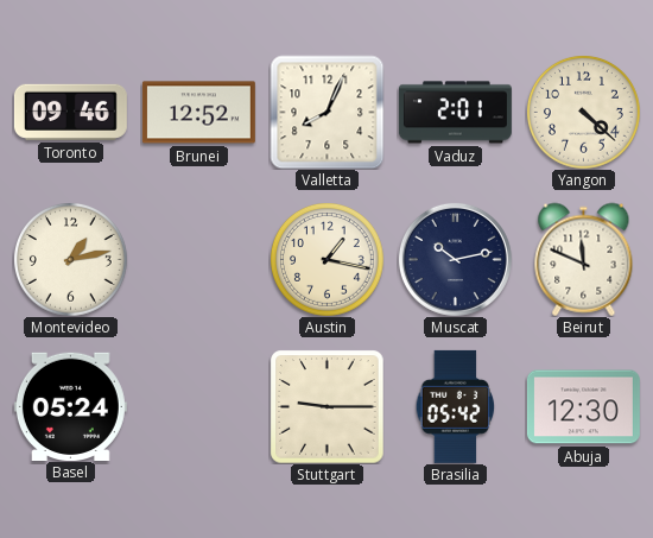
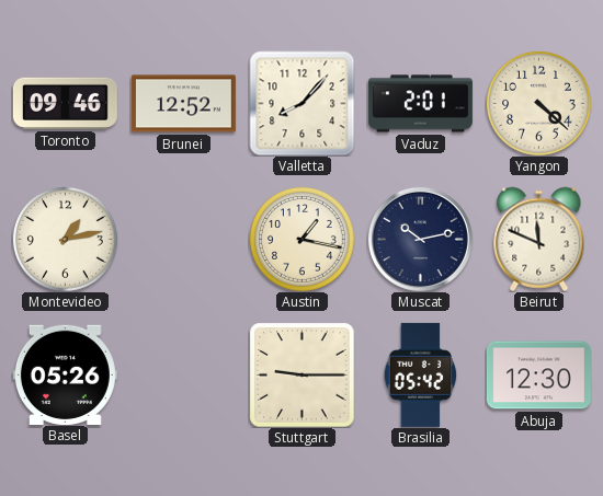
Valletta: 8:04 -> 8:07
Basel: 05:24 -> 05:26
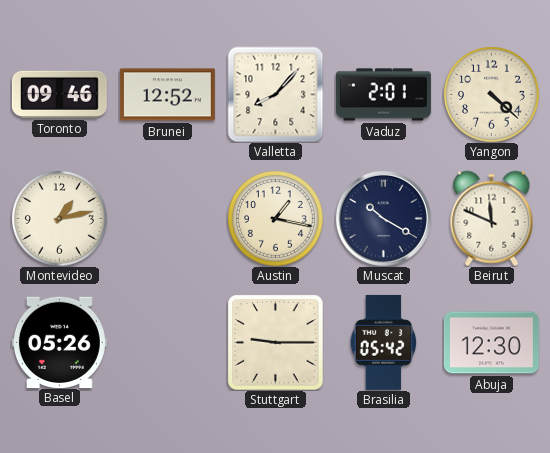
Muscat: 10:13 -> 10:20
